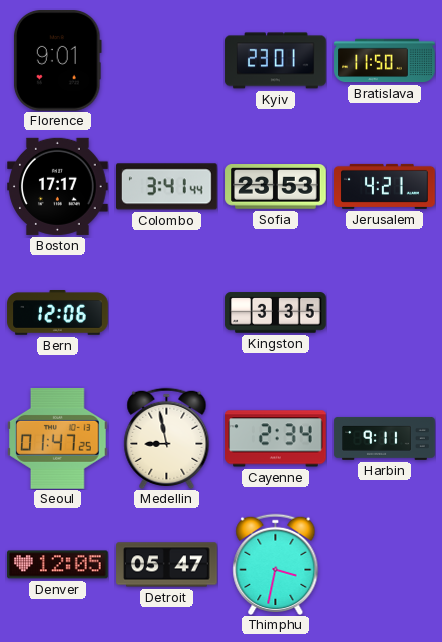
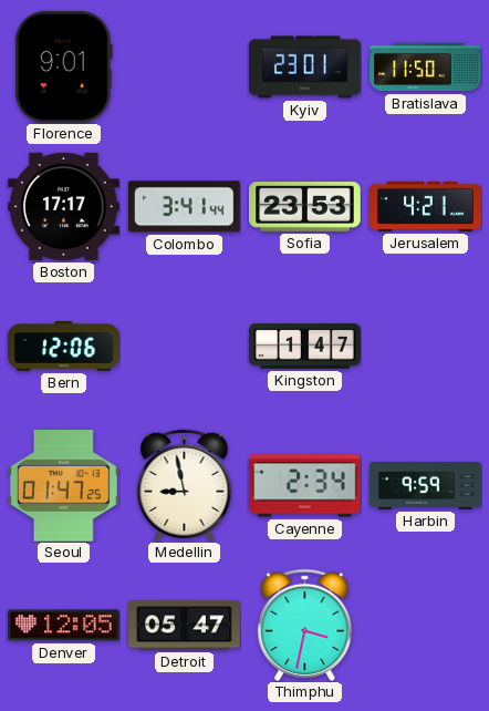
Kingston: 3:35 -> 1:47
Harbin: 9:11 -> 9:59
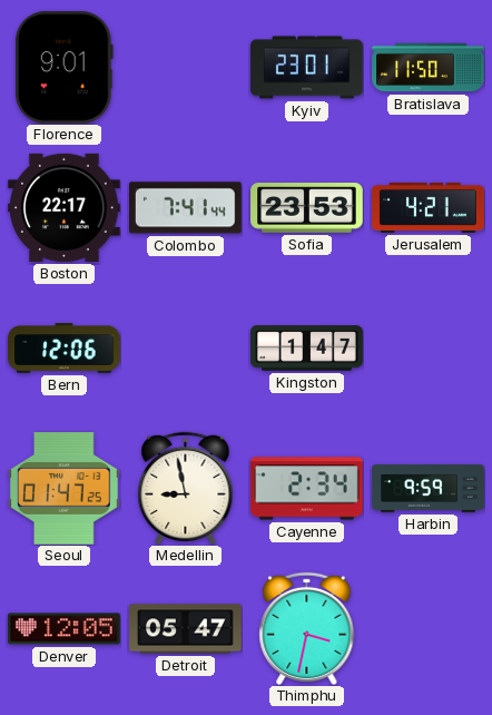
Boston: 17:17 -> 22:17
Colombo: 3:41 -> 7:41
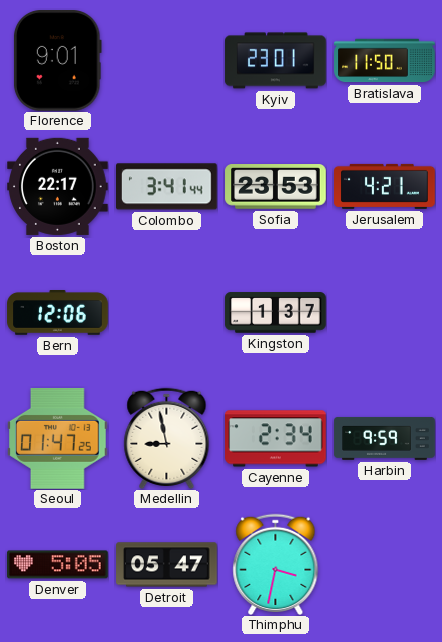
Colombo: 7:41 -> 3:41
Kingston: 1:47 -> 1:37
Denver: 12:05 -> 5:05
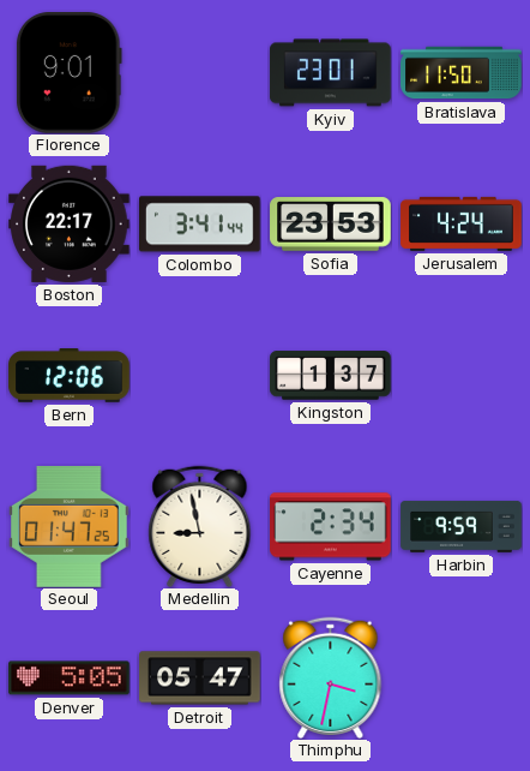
Jerusalem: 4:21 -> 4:24
